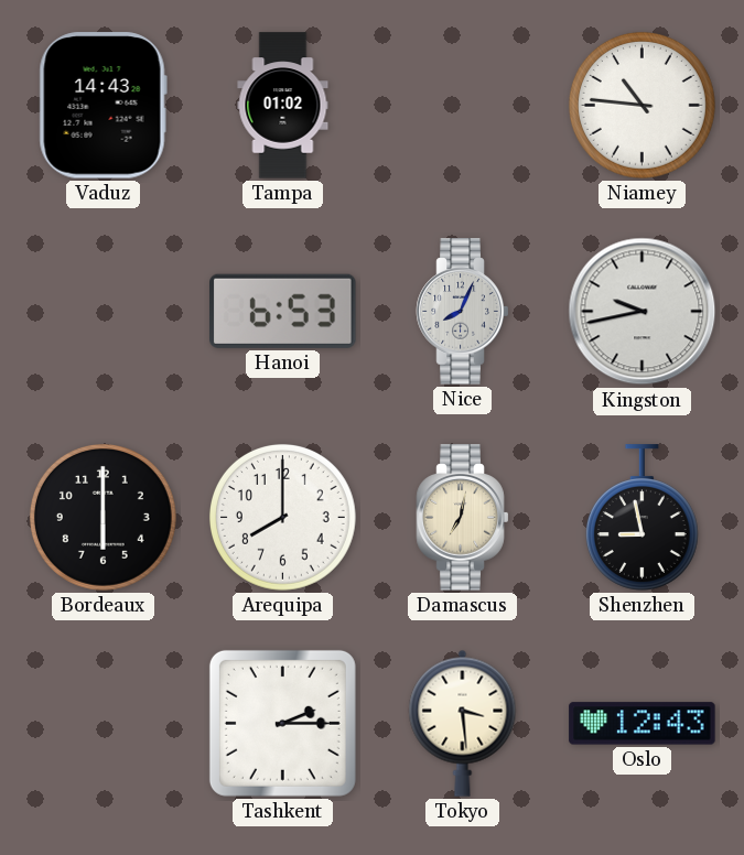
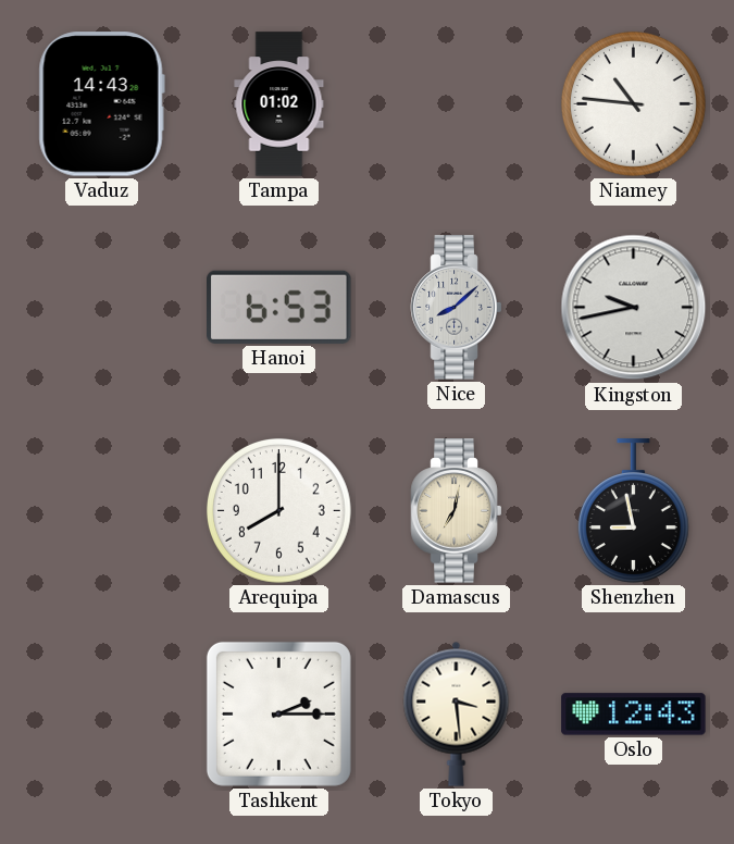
Nice: 8:04 -> 8:08
Bordeaux: 6:00 -> none
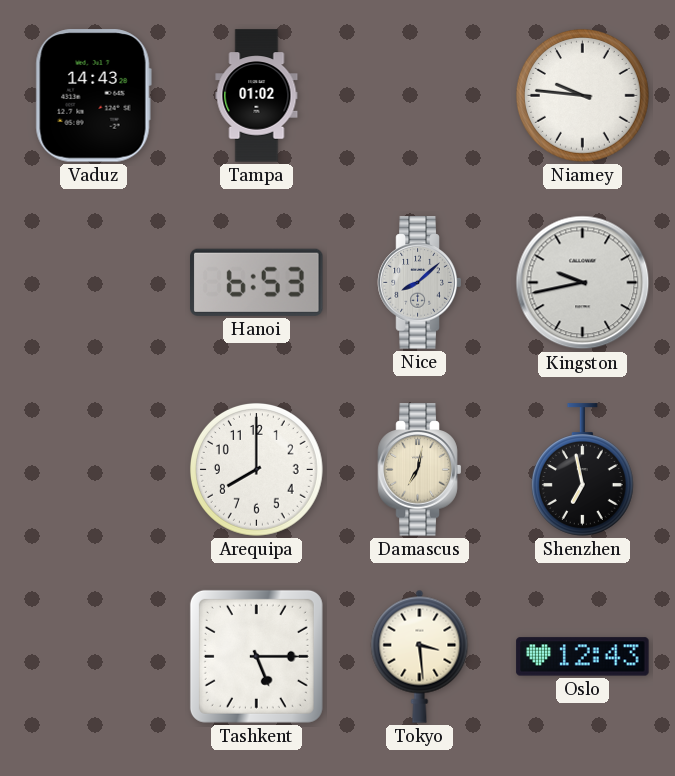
Niamey: 10:46 -> 9:46
Shenzhen: 8:58 -> 6:58
Tashkent: 2:15 -> 5:15
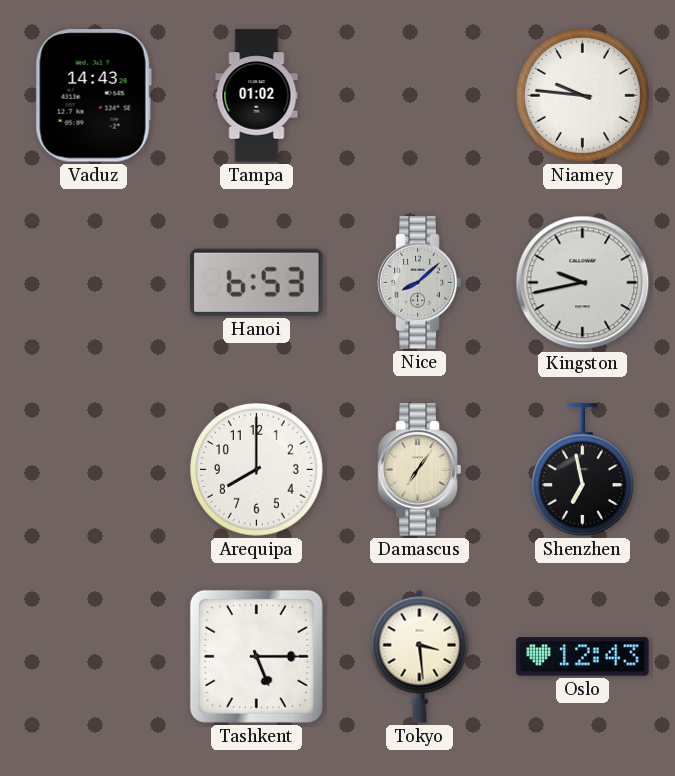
Damascus: 7:02 -> 7:06
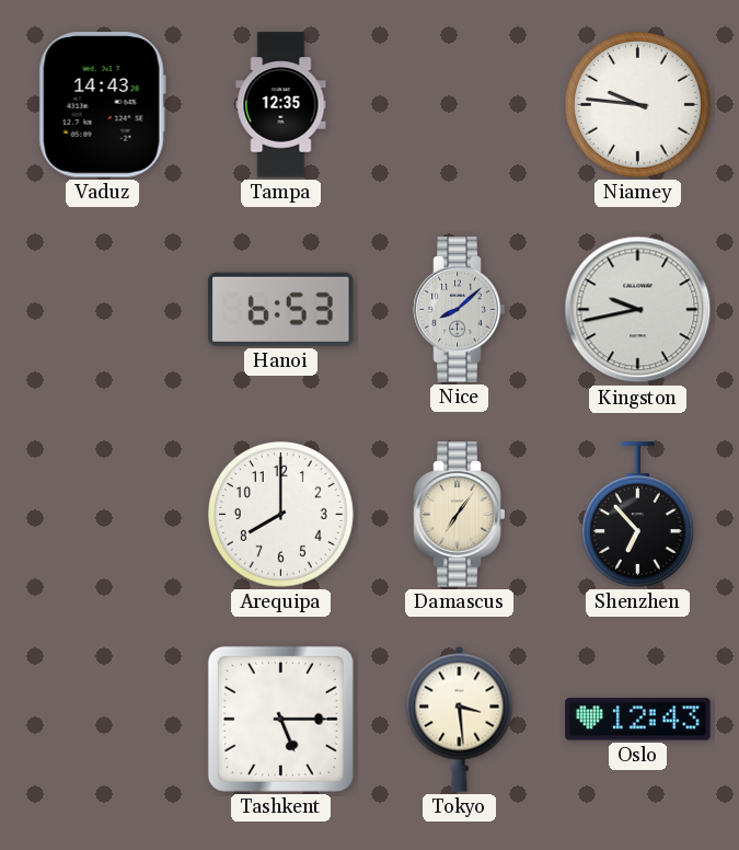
Tampa: 01:02 -> 12:35
Shenzhen: 6:58 -> 6:53
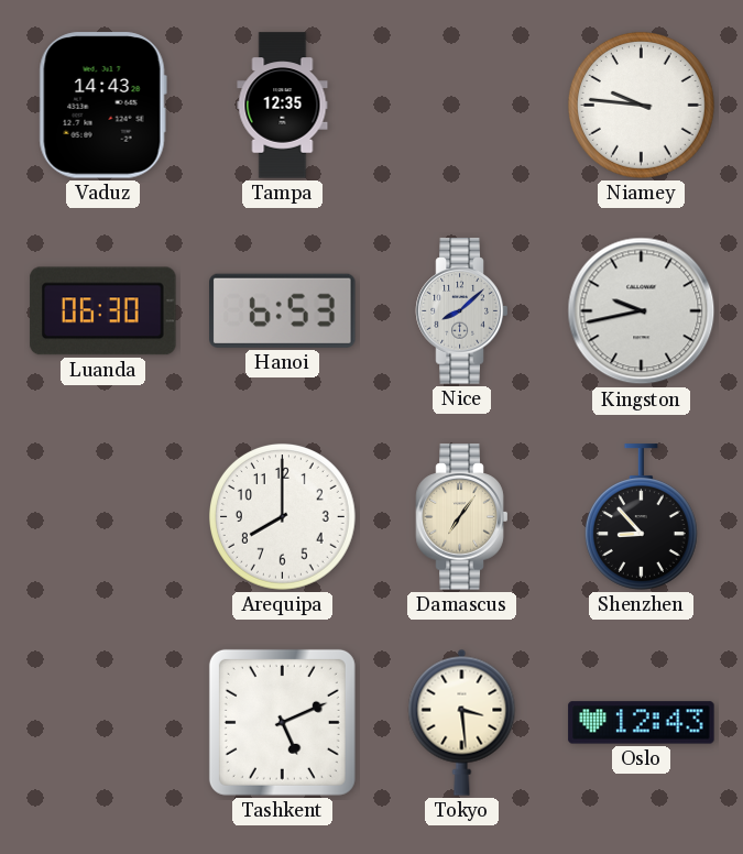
Luanda: none -> 06:30
Shenzhen: 6:53 -> 8:53
Tashkent: 5:15 -> 5:11
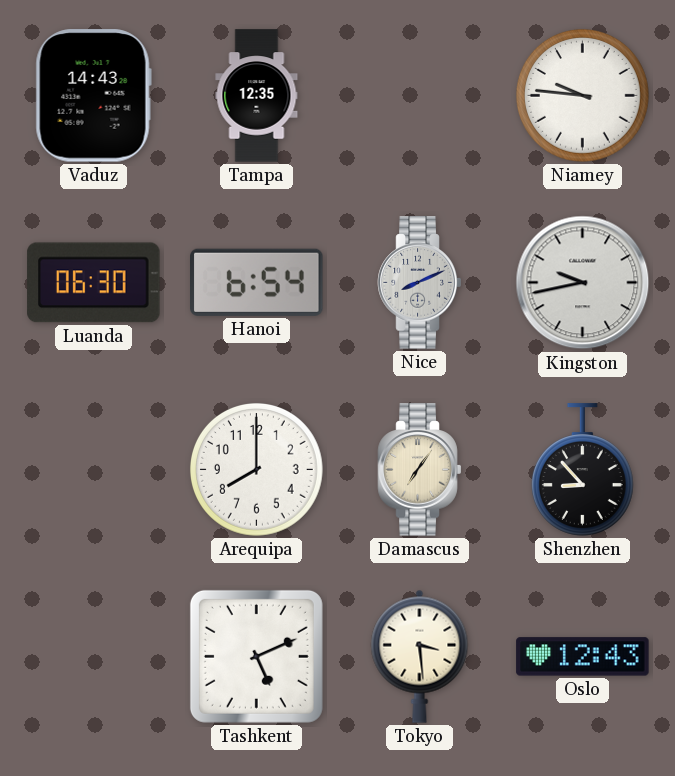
Hanoi: 6:53 -> 6:54
Nice: 8:08 -> 8:11
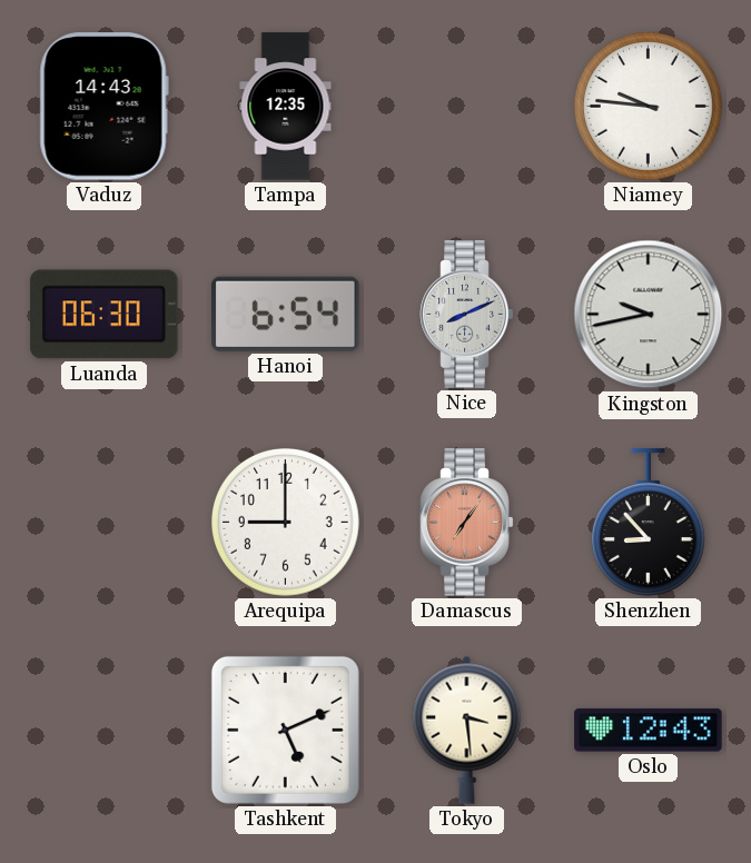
Arequipa: 8:00 -> 9:00
Damascus dial: cream -> salmon
